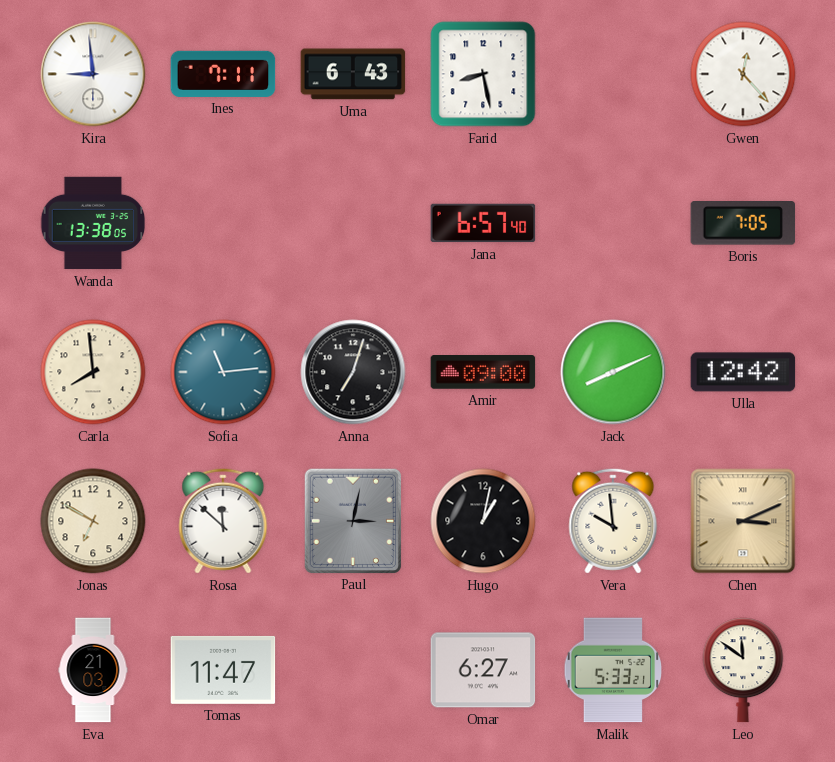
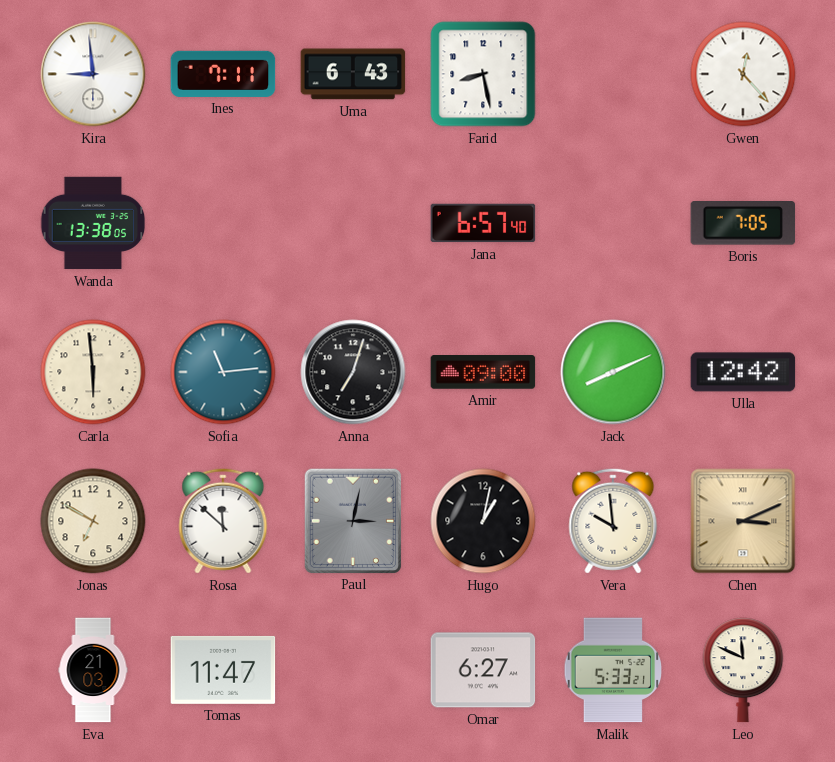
Carla: 7:59 -> 5:59
Leo: 11:51 -> 11:49
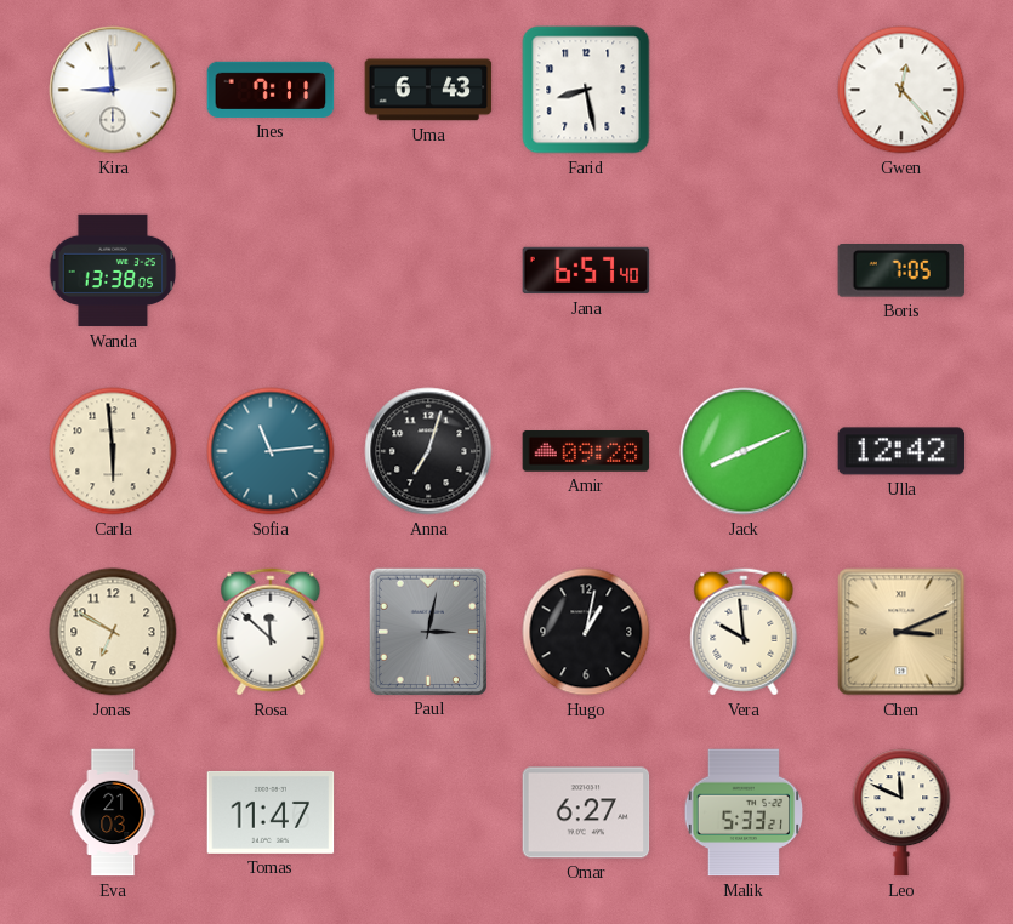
Amir: 09:00 -> 09:28
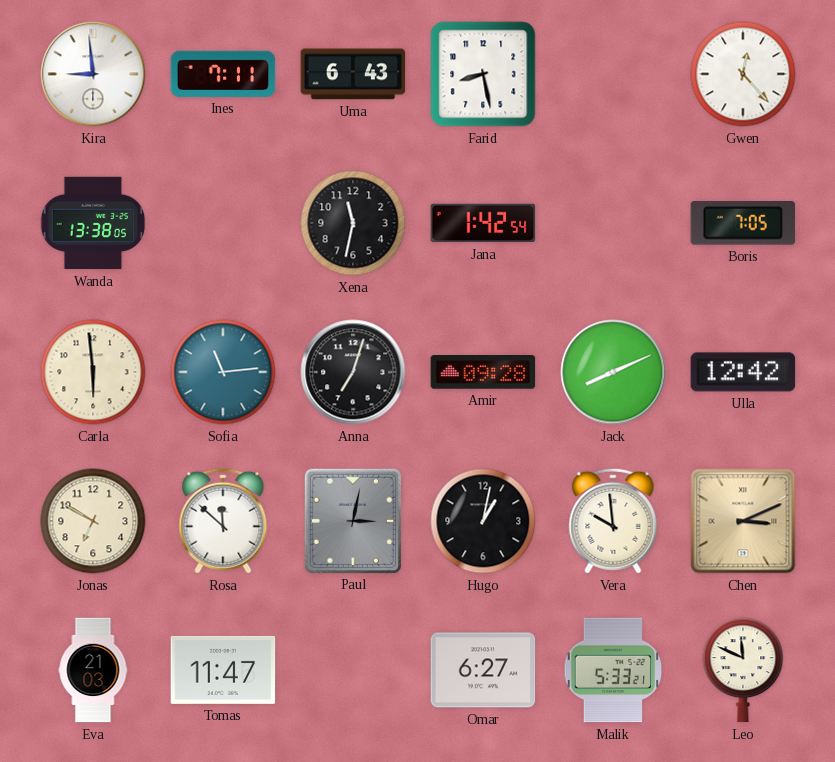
Xena: none -> 11:32
Jana: 6:57 -> 1:42
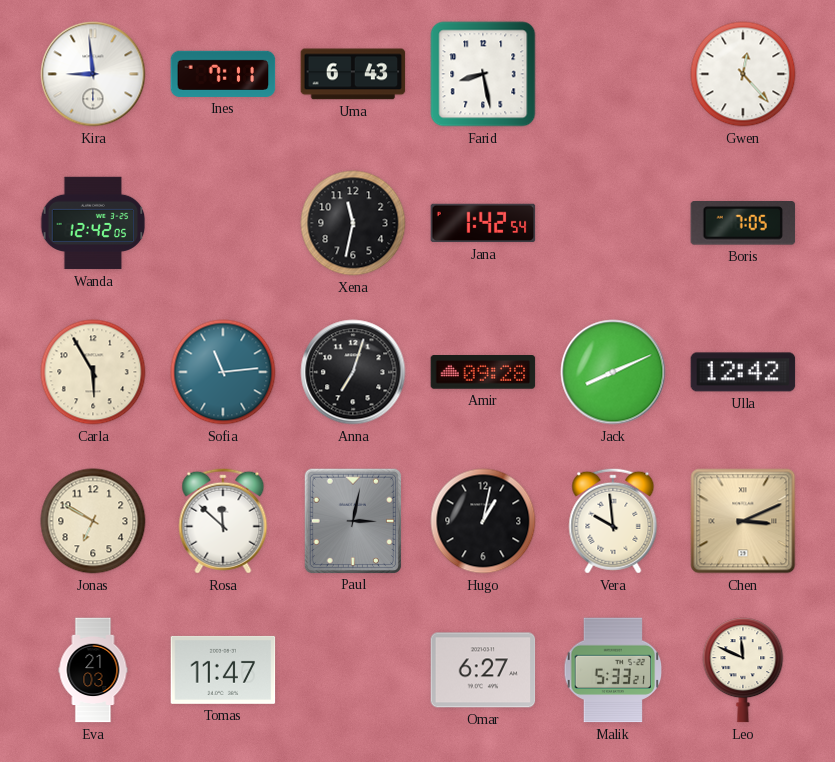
Wanda: 13:38 -> 12:42
Carla: 5:59 -> 5:55
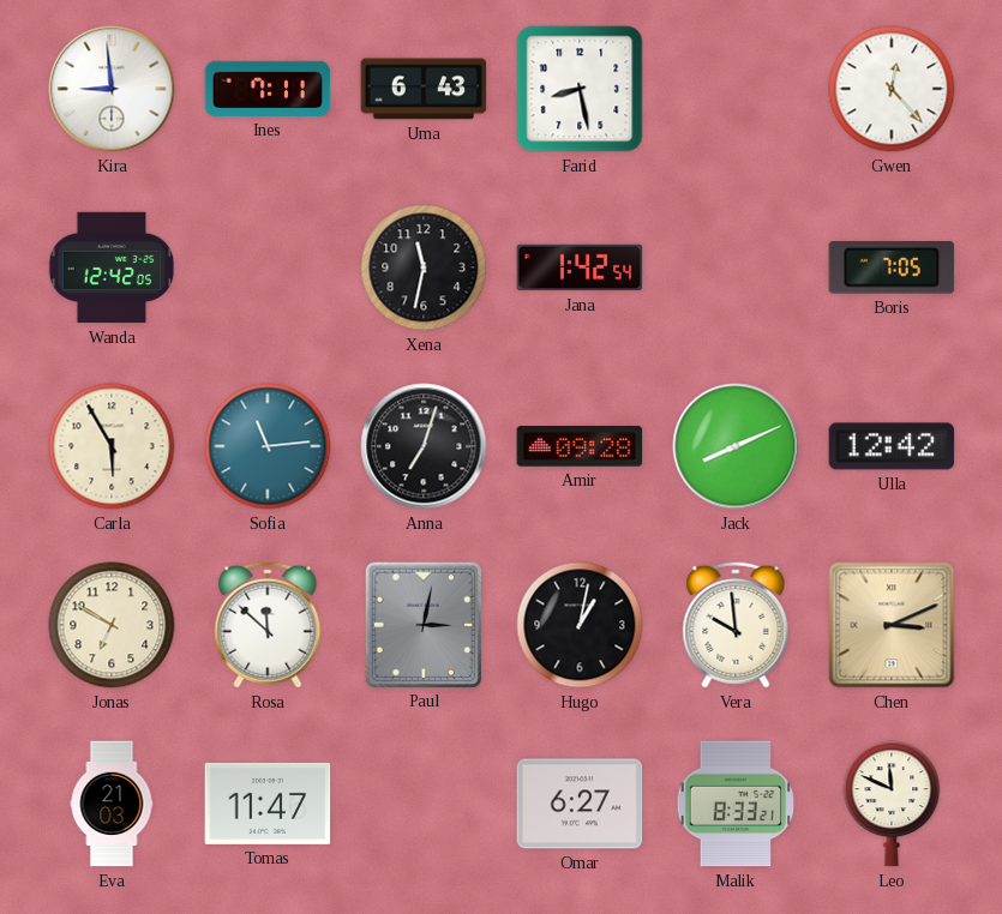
Malik: 5:33 -> 8:33
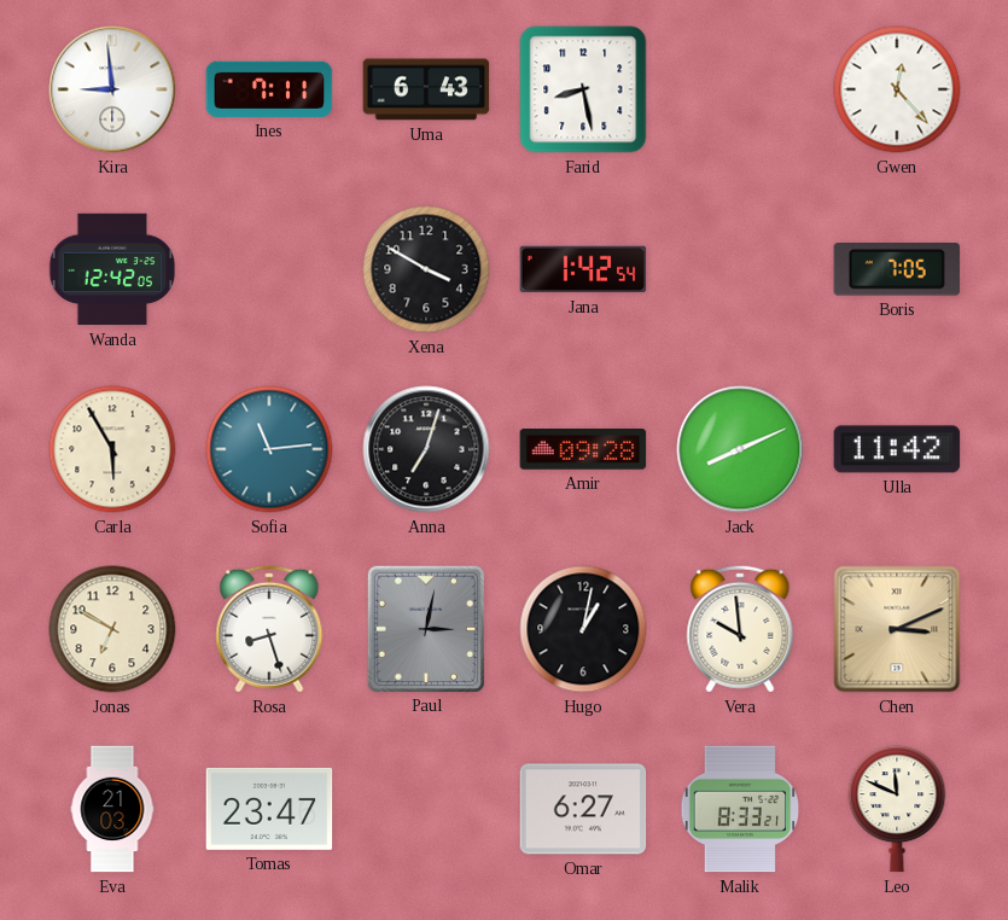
Xena: 11:32 -> 3:50
Ulla: 12:42 -> 11:42
Rosa: 11:52 -> 8:27
Tomas: 11:47 -> 23:47
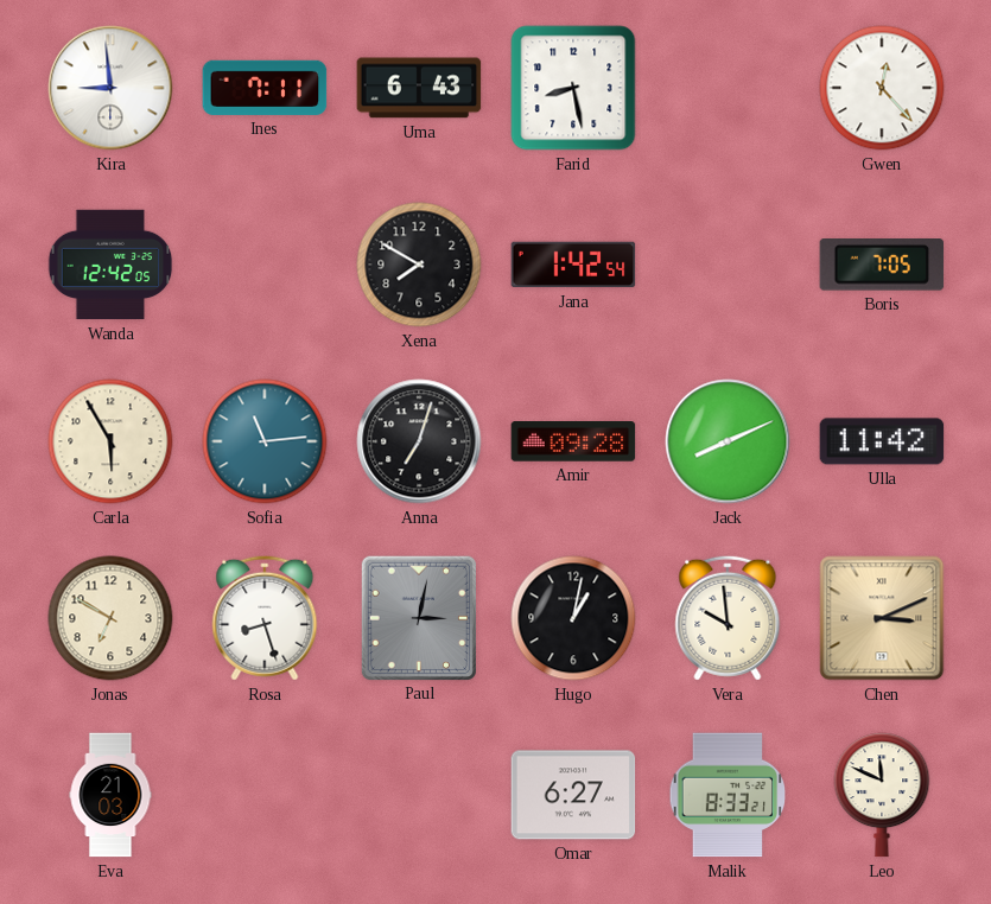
Xena: 3:50 -> 7:50
Tomas: 23:47 -> none
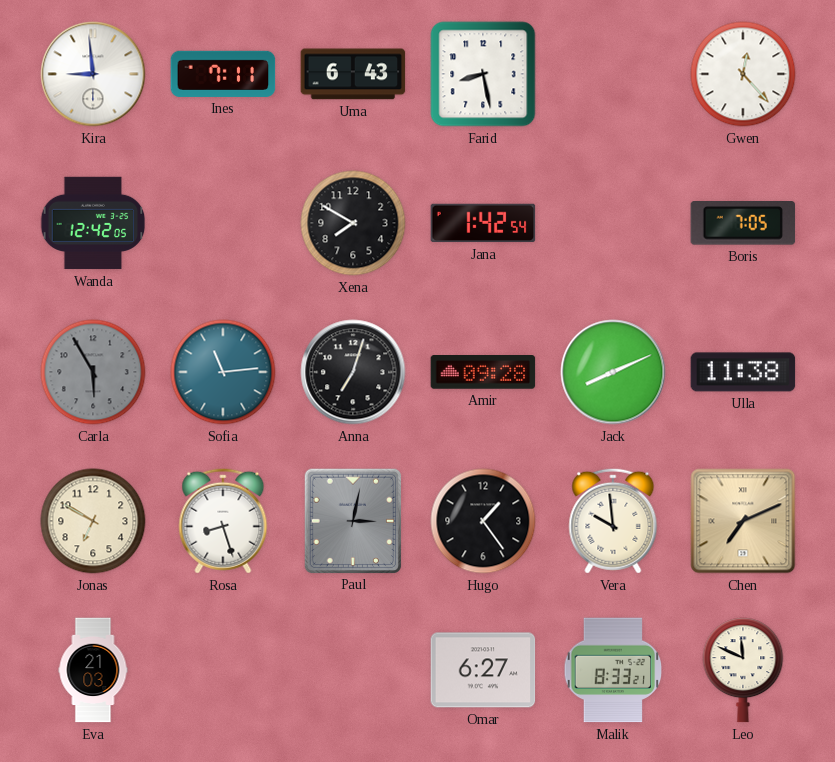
Carla dial: cream -> grey
Ulla: 11:42 -> 11:38
Hugo: 1:02 -> 1:24
Chen: 3:11 -> 7:11
